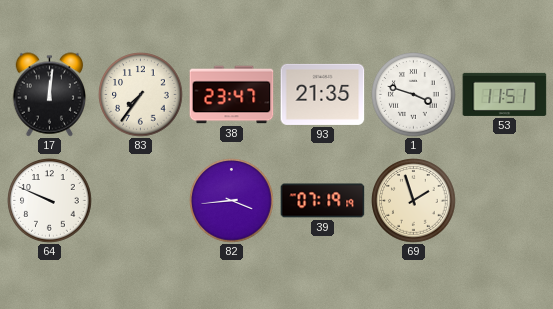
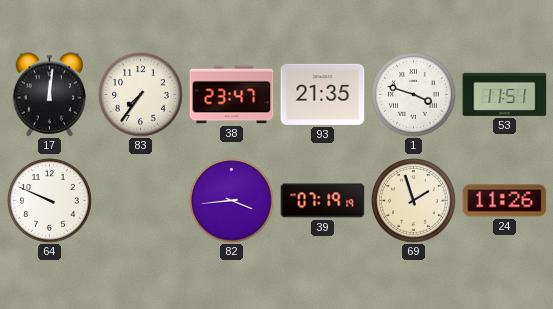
24: none -> 11:26
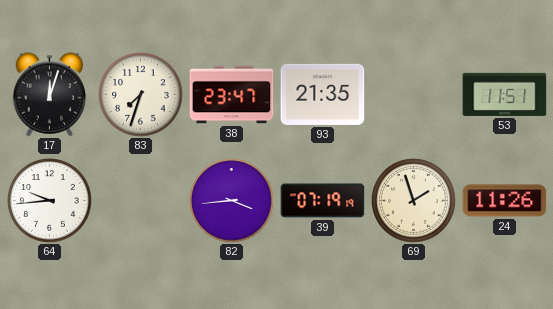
17: 12:01 -> 12:03
83: 7:36 -> 7:33
1: 3:48 -> none
64: 9:49 -> 9:44
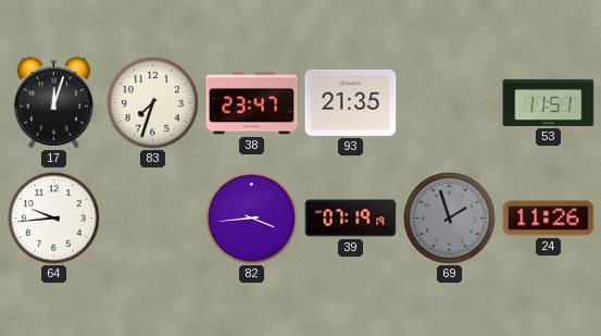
69 dial: cream -> grey
